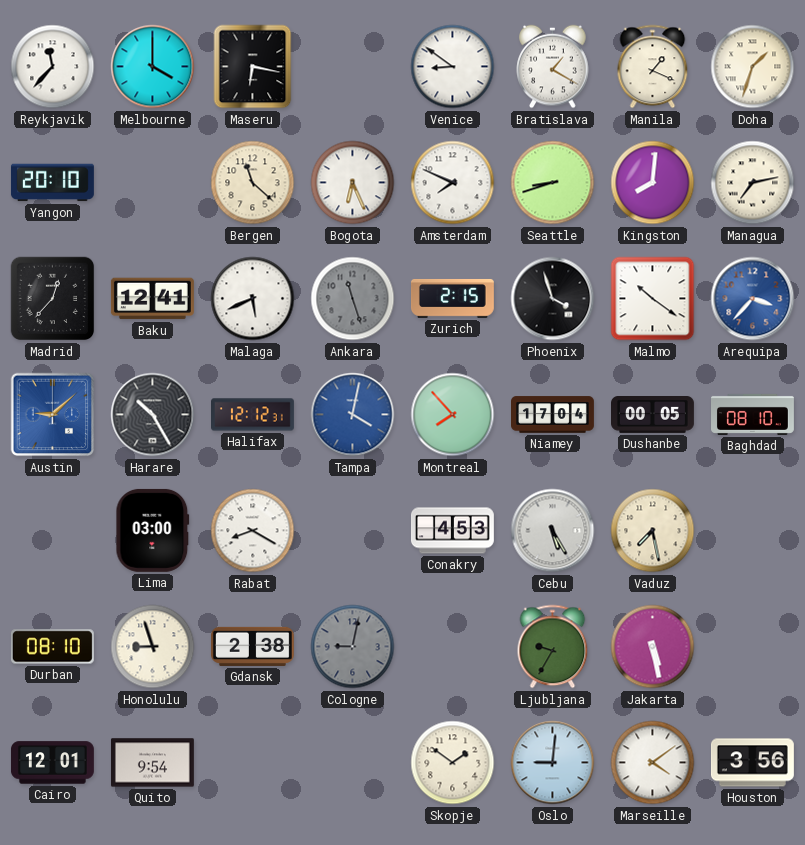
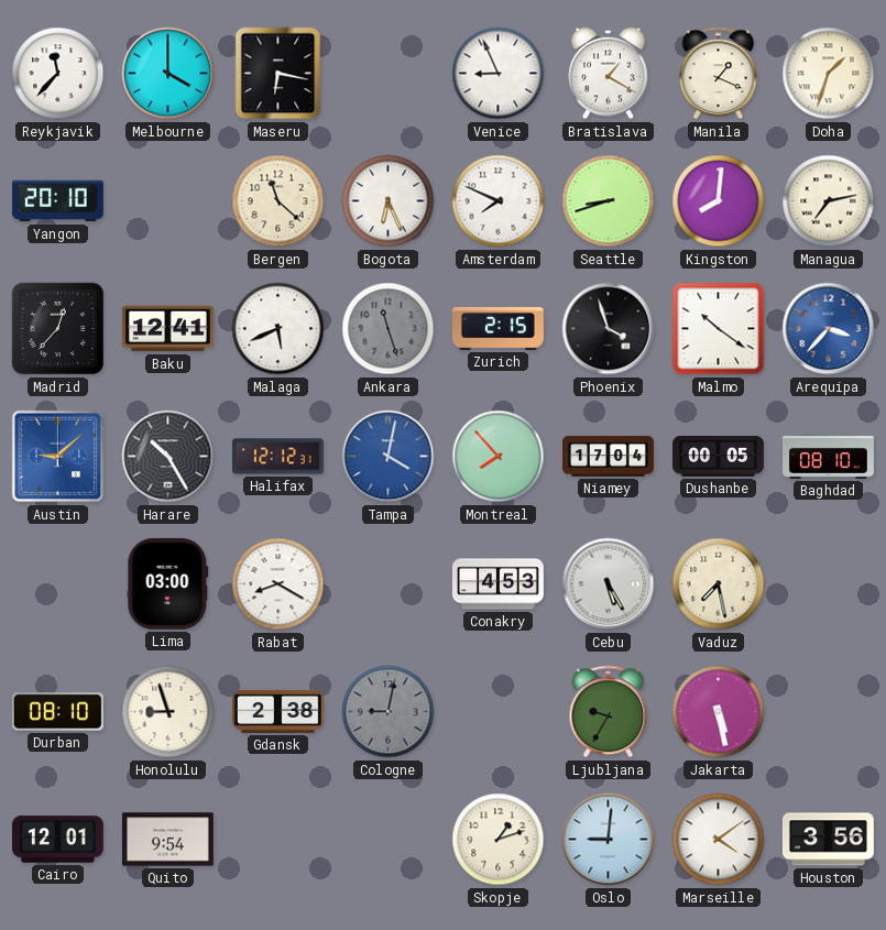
Venice: 8:51 -> 8:56
Skopje: 1:51 -> 1:12
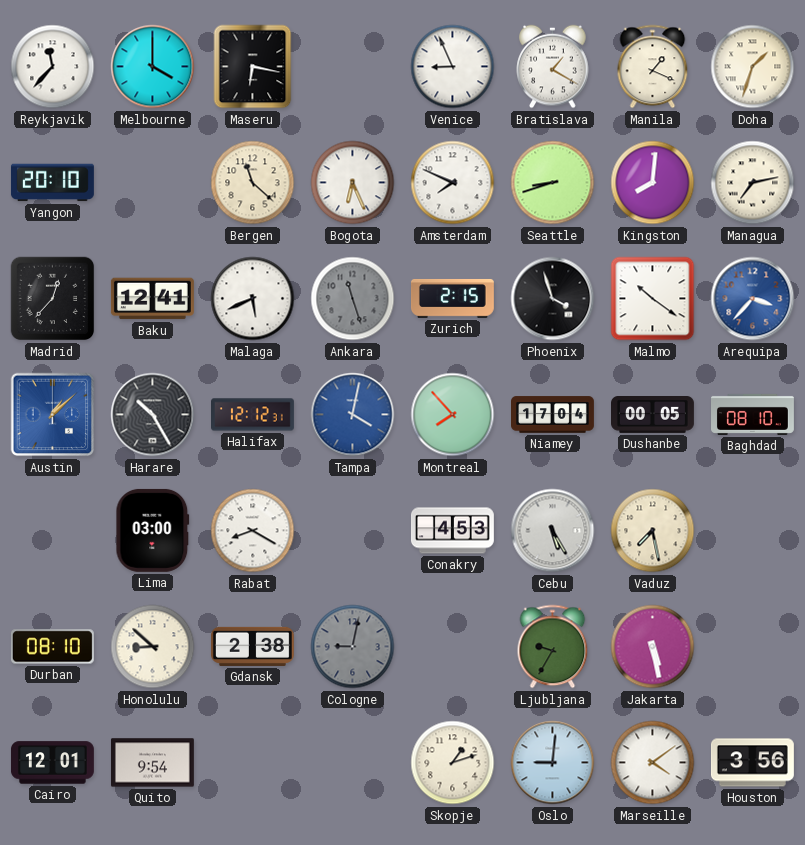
Austin: 9:08 -> 1:08
Honolulu: 8:57 -> 8:52
